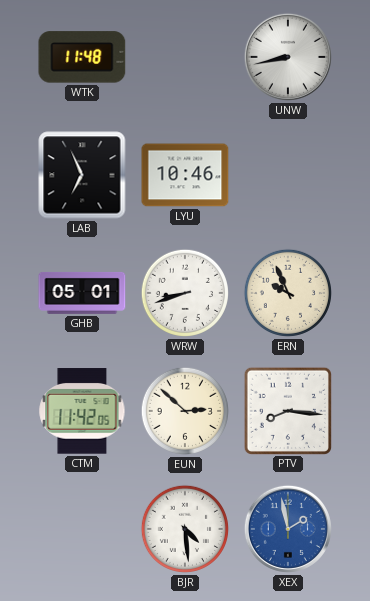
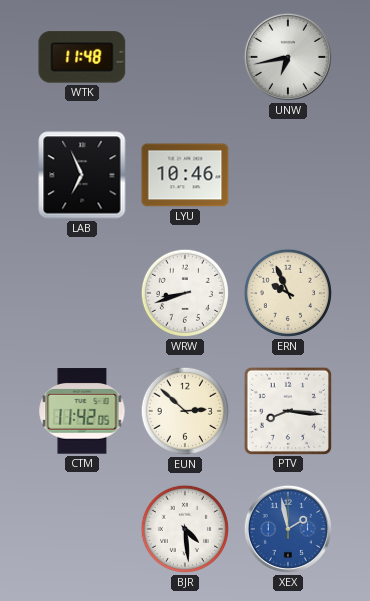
UNW: 8:43 -> 6:43
GHB: 05:01 -> none
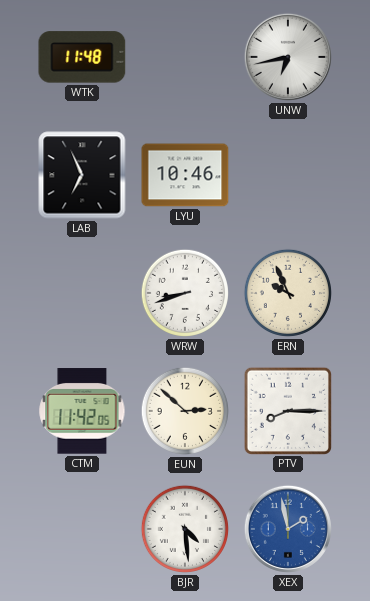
PTV: 8:16 -> 8:15
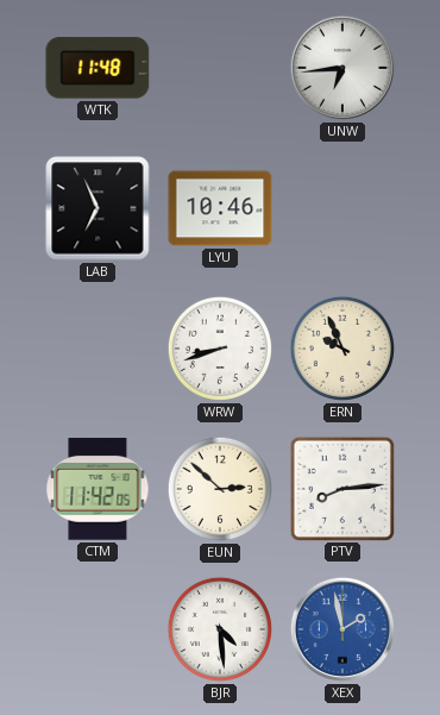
UNW: 6:43 -> 6:44
PTV: 8:15 -> 8:14
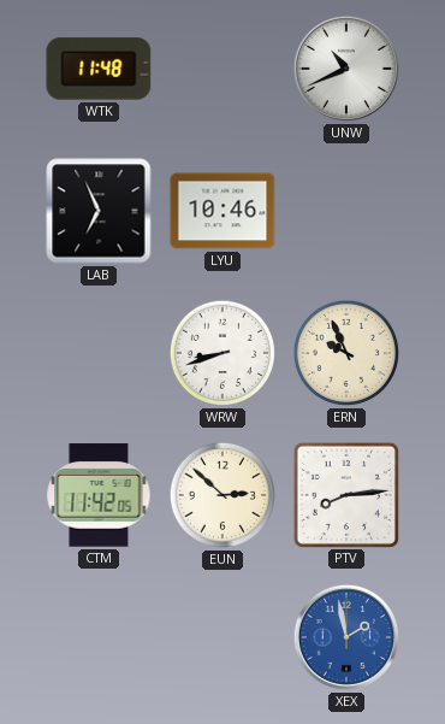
UNW: 6:44 -> 10:41
BJR: 4:29 -> none
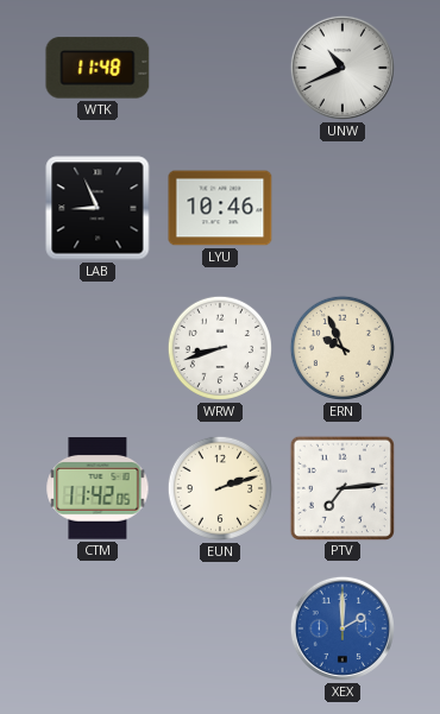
LAB: 6:56 -> 8:56
EUN: 2:52 -> 2:12
PTV: 8:14 -> 7:14
XEX: 1:58 -> 2:00
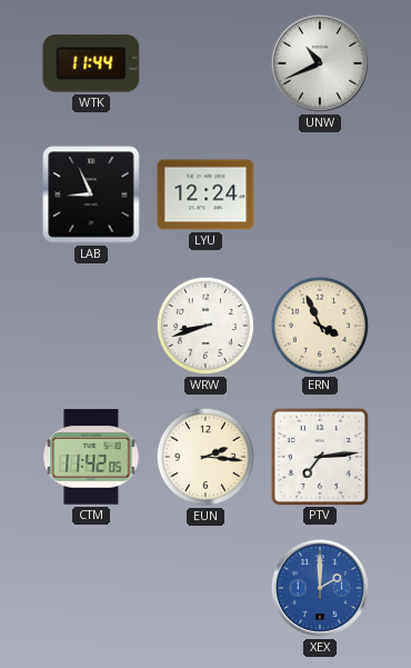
WTK: 11:48 -> 11:44
LYU: 10:46 -> 12:24
ERN: 9:56 -> 3:56
EUN: 2:12 -> 2:16
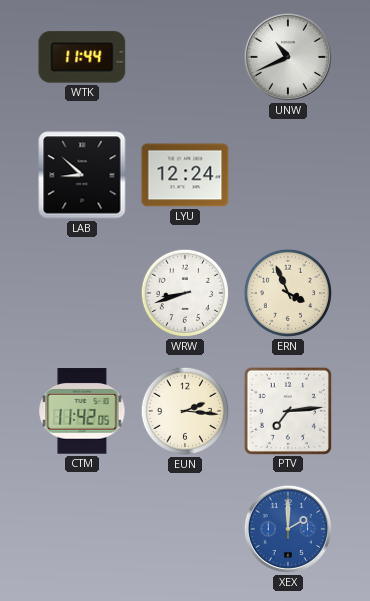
LAB: 8:56 -> 8:52
